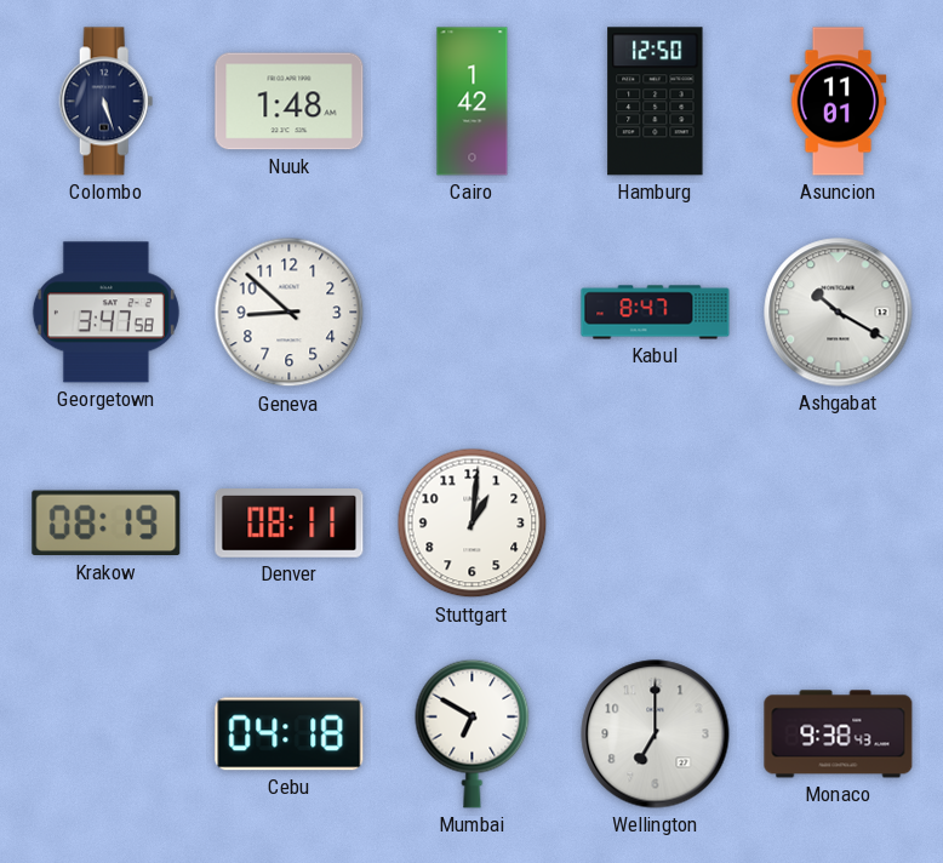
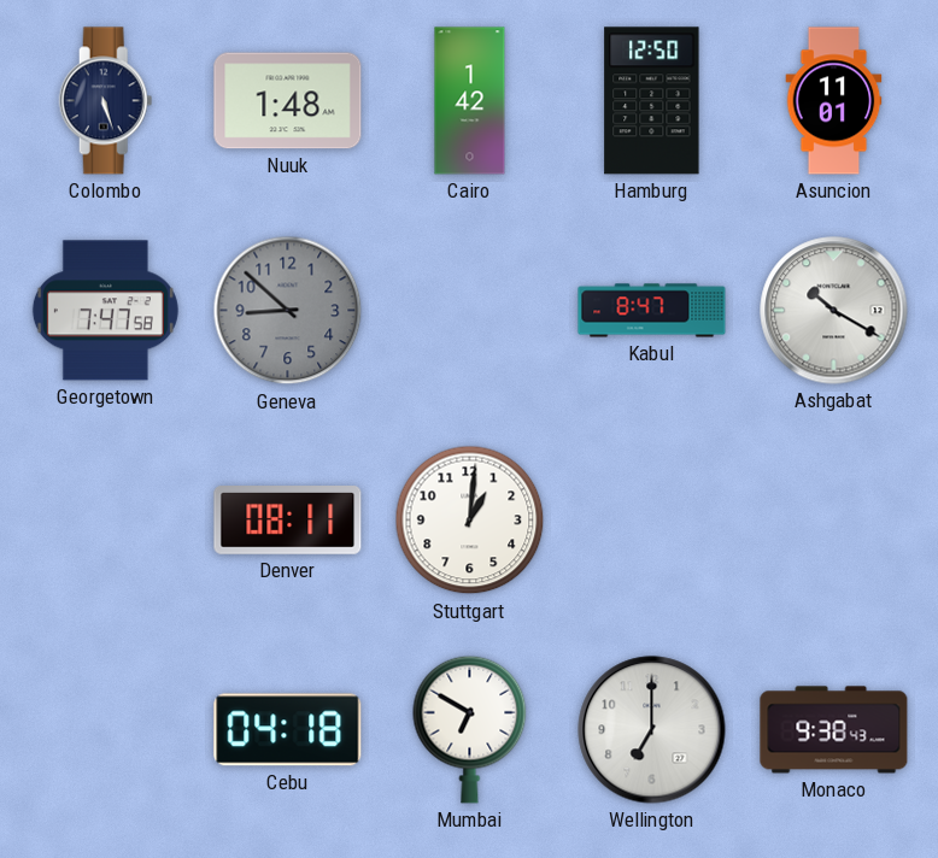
Georgetown: 3:47 -> 7:47
Geneva dial: white -> grey
Krakow: 08:19 -> none
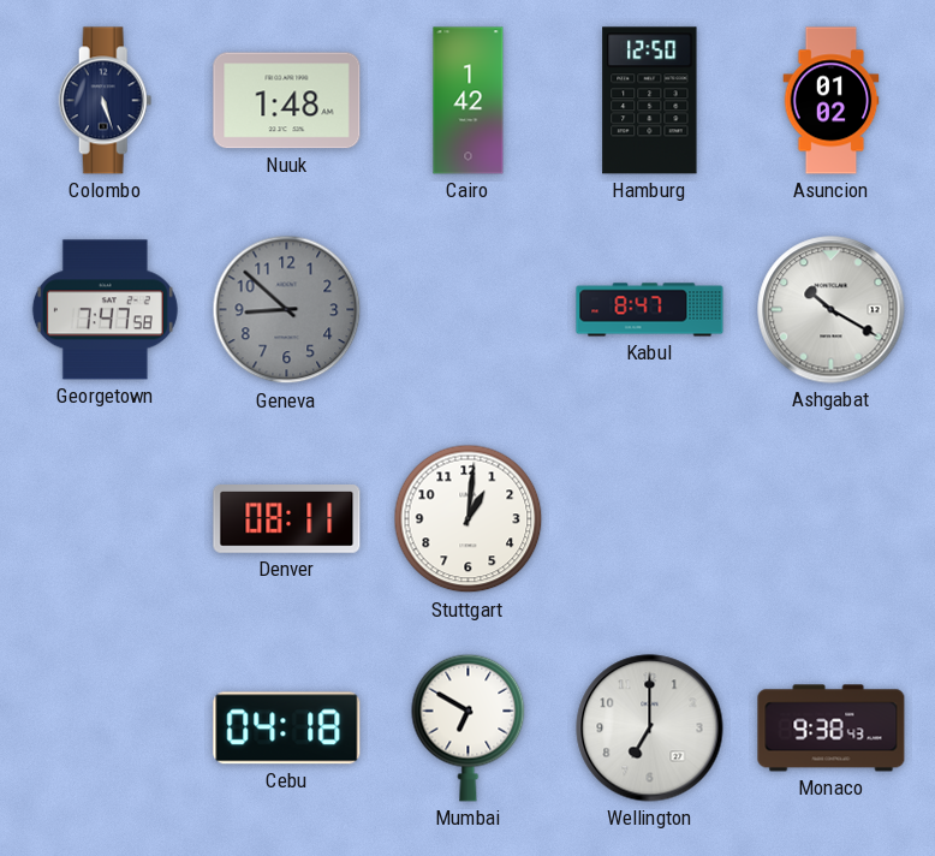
Asuncion: 11:01 -> 01:02
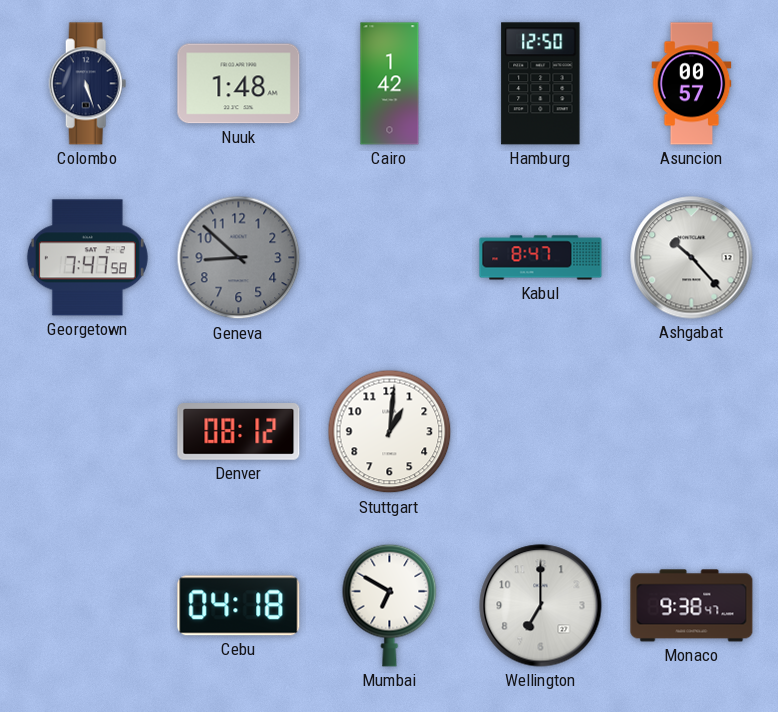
Asuncion: 01:02 -> 00:57
Ashgabat: 10:20 -> 10:23
Denver: 08:11 -> 08:12
Monaco: 9:38:43 -> 9:38:47
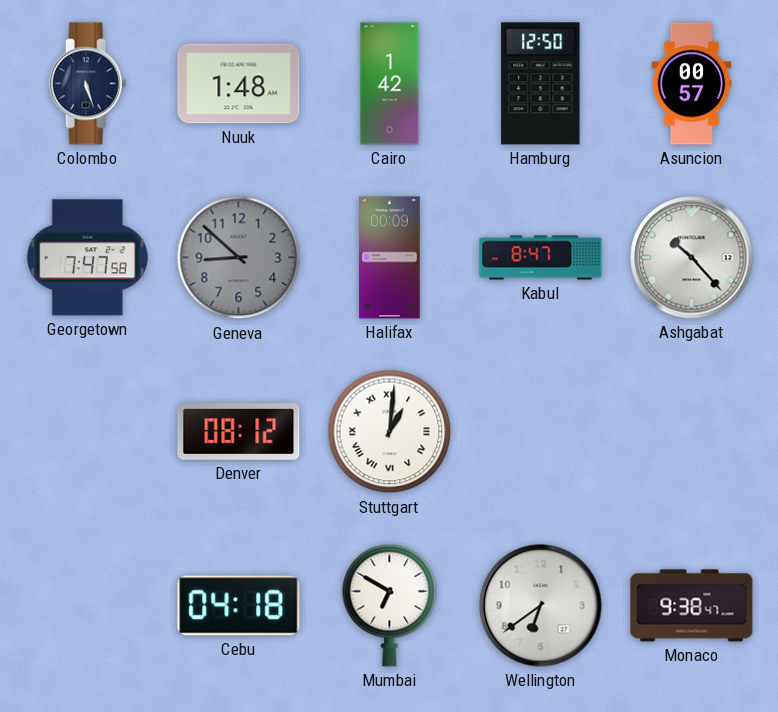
Halifax: none -> 00:09
Stuttgart numerals: Arabic -> Roman
Wellington: 7:00 -> 6:39
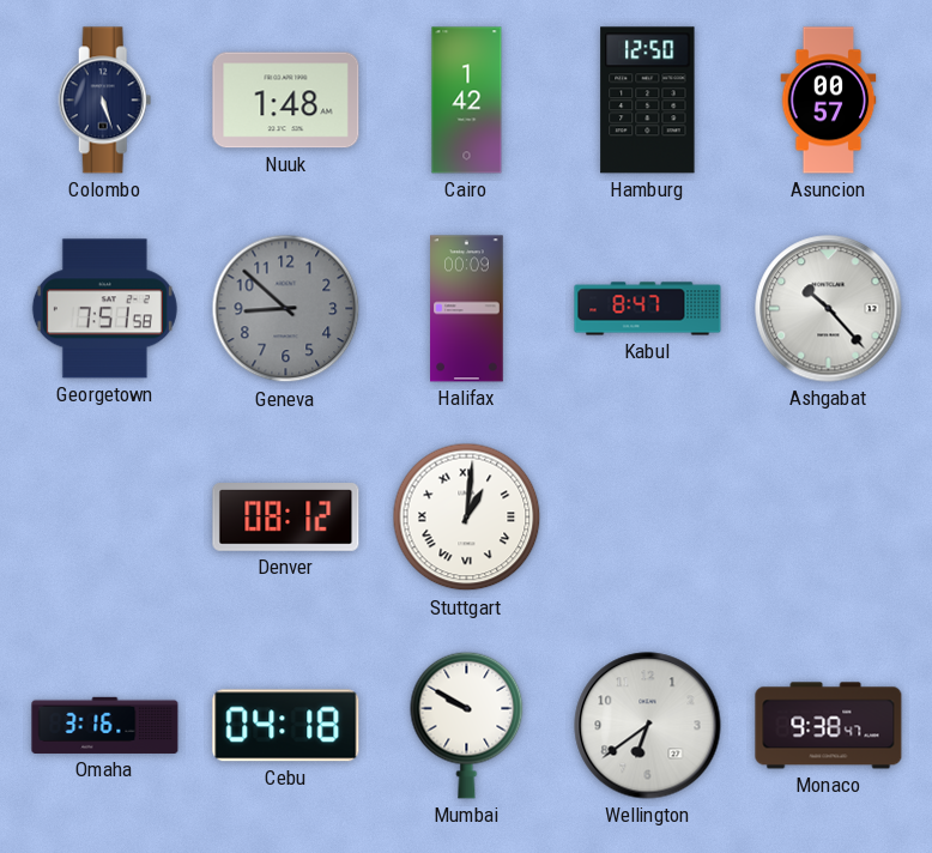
Georgetown: 7:47 -> 7:51
Omaha: none -> 3:16
Mumbai: 6:50 -> 9:50
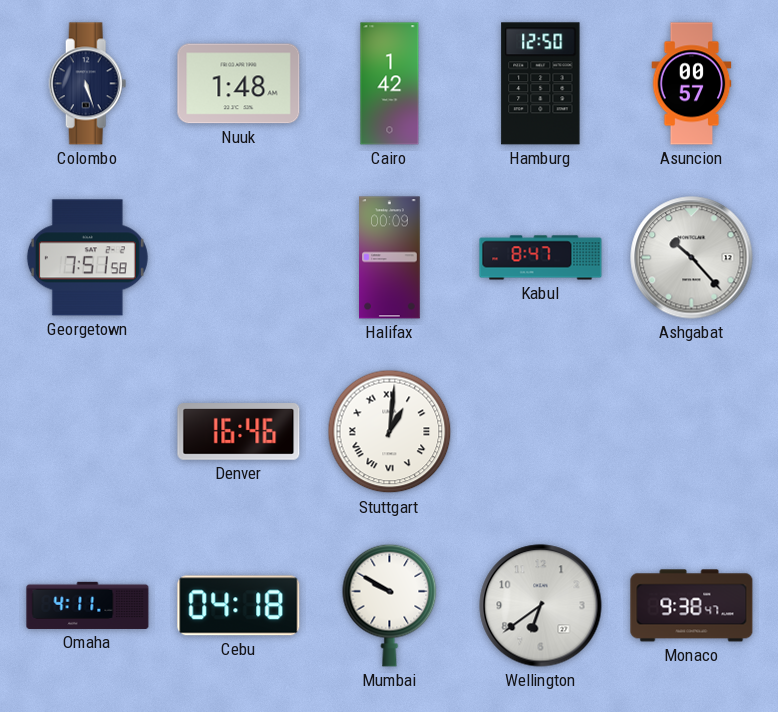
Geneva: 8:52 -> none
Denver: 08:12 -> 16:46
Omaha: 3:16 -> 4:11
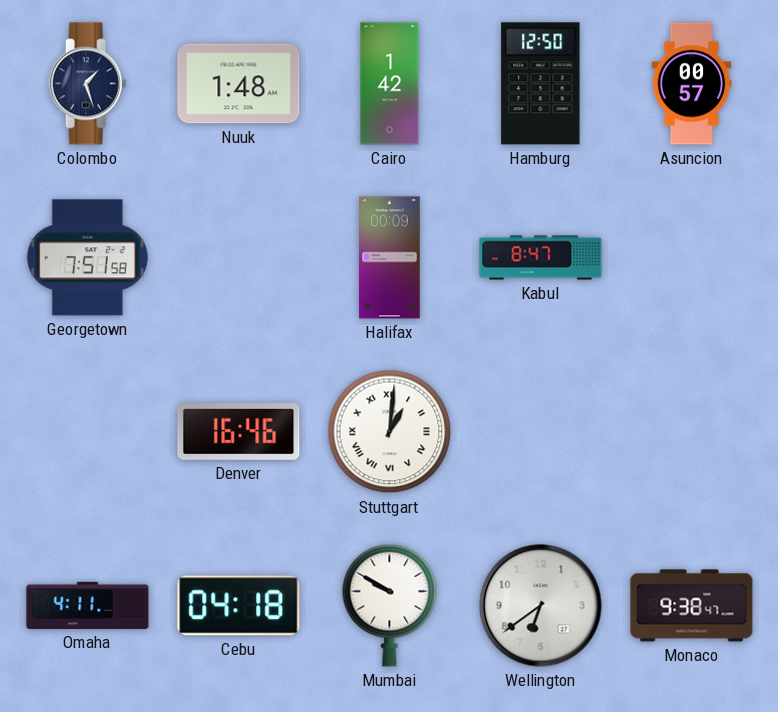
Colombo: 5:27 -> 1:27
Ashgabat: 10:23 -> none
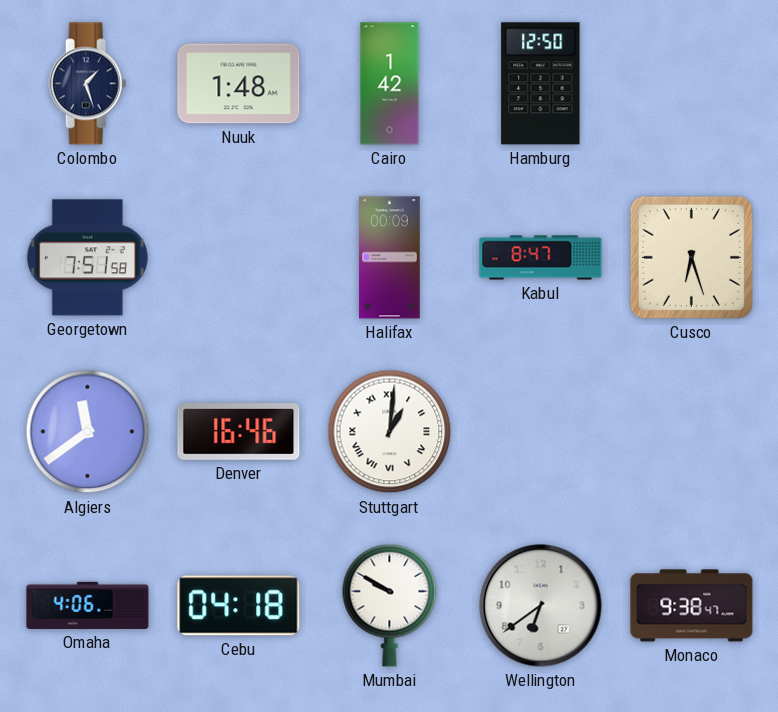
Asuncion: 00:57 -> none
Cusco: none -> 6:27
Algiers: none -> 11:39
Omaha: 4:11 -> 4:06
